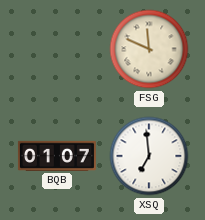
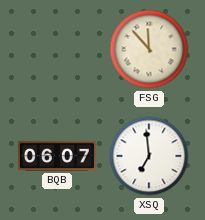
FSG: 11:49 -> 11:53
BQB: 01:07 -> 06:07
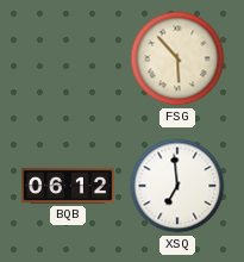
FSG: 11:53 -> 5:53
BQB: 06:07 -> 06:12
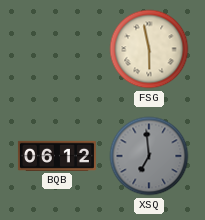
FSG: 5:53 -> 5:58
XSQ dial: white -> grey
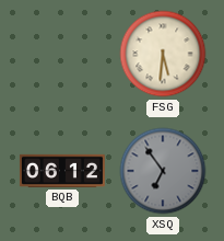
FSG: 5:58 -> 5:31
XSQ: 6:59 -> 6:54
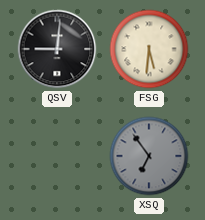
QSV: none -> 9:01
BQB: 06:12 -> none
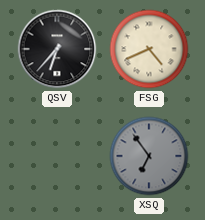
QSV: 9:01 -> 6:37
FSG: 5:31 -> 4:41
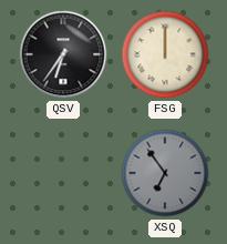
QSV: 6:37 -> 6:36
FSG: 4:41 -> 12:00
